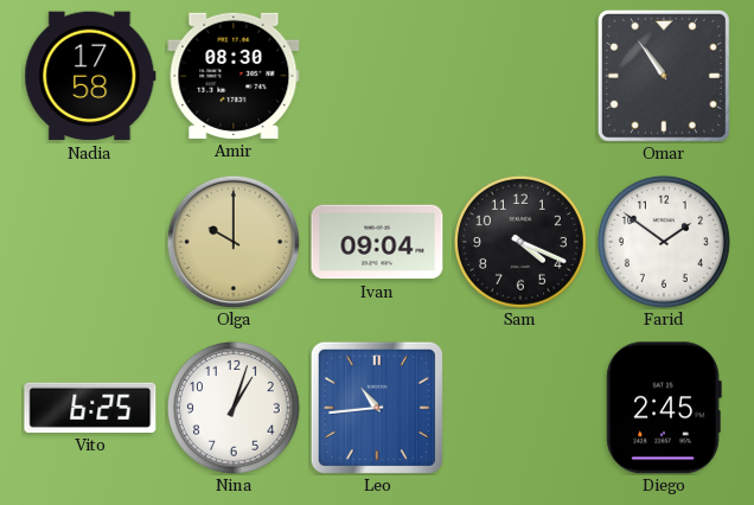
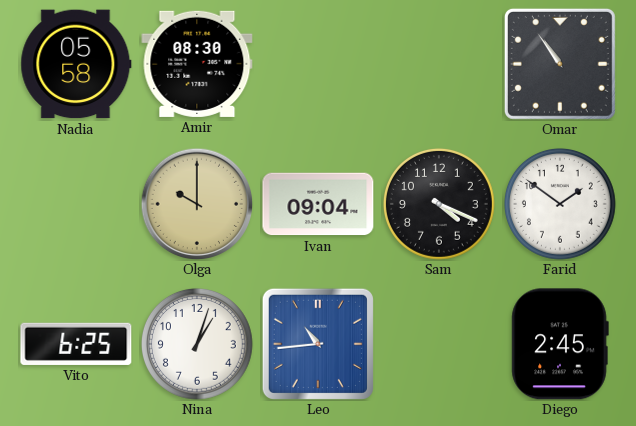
Nadia: 17:58 -> 05:58
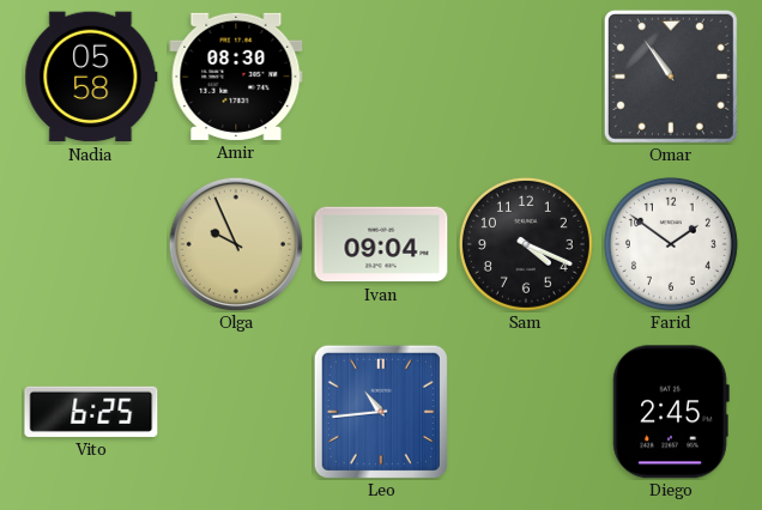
Olga: 10:00 -> 9:56
Nina: 1:03 -> none
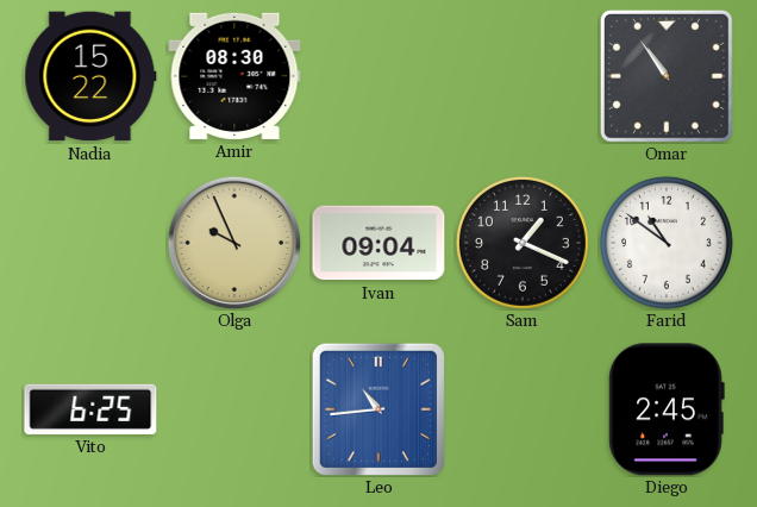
Nadia: 05:58 -> 15:22
Sam: 4:19 -> 1:19
Farid: 1:51 -> 10:51
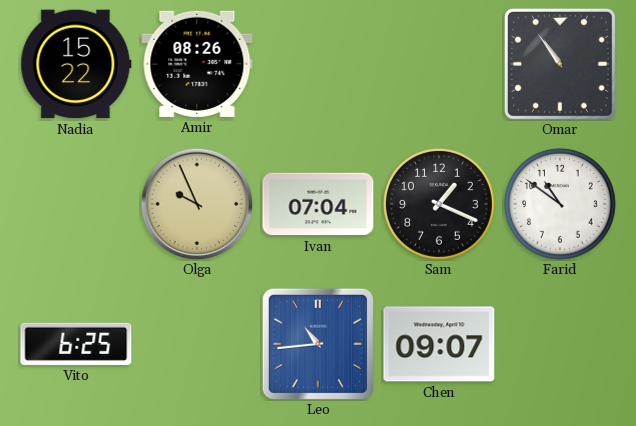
Amir: 08:30 -> 08:26
Ivan: 09:04 -> 07:04
Chen: none -> 09:07
Diego: 2:45 -> none
